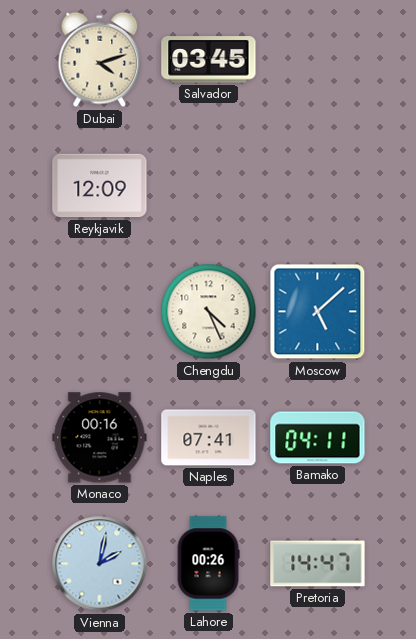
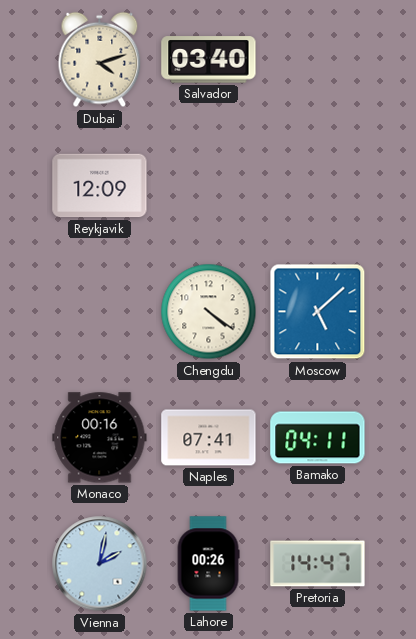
Salvador: 03:45 -> 03:40
Chengdu: 4:26 -> 4:21
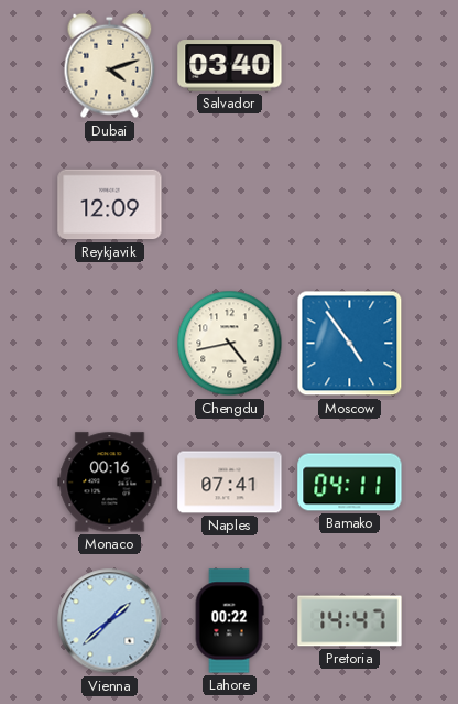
Chengdu: 4:21 -> 4:43
Moscow: 5:08 -> 4:54
Vienna: 2:02 -> 1:38
Lahore: 00:26 -> 00:22
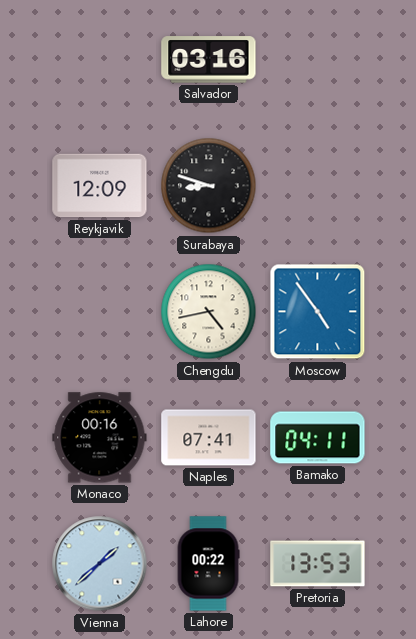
Dubai: 4:12 -> none
Salvador: 03:40 -> 03:16
Surabaya: none -> 8:48
Pretoria: 14:47 -> 13:53
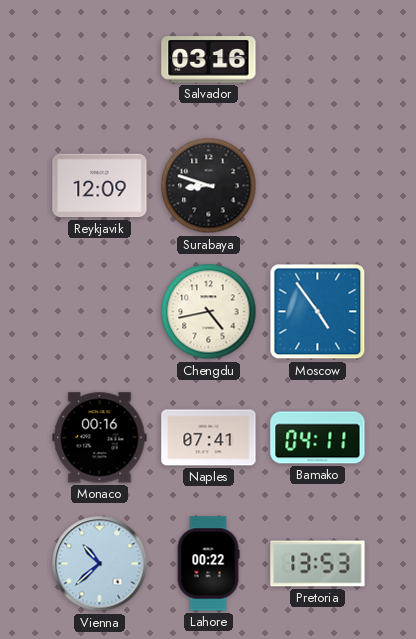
Vienna: 1:38 -> 10:38
